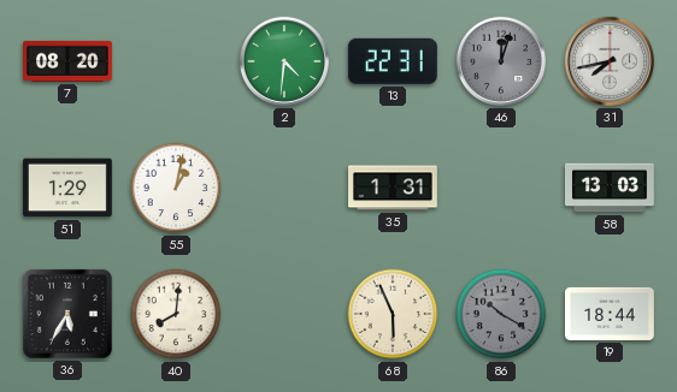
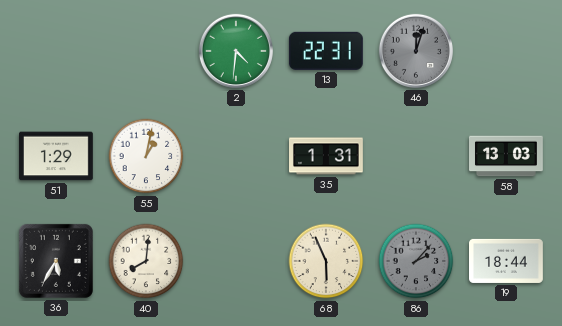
7: 08:20 -> none
31: 7:43 -> none
86: 10:20 -> 2:07
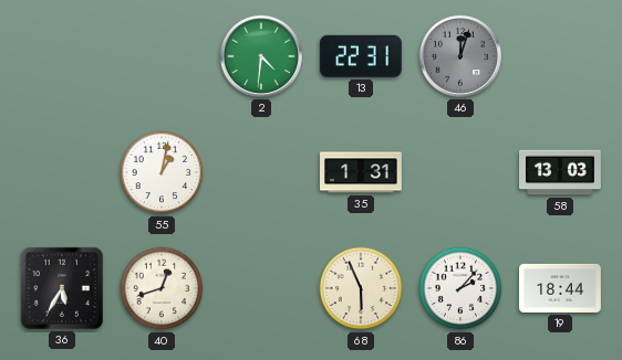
51: 1:29 -> none
40: 8:01 -> 12:42
86 dial: grey -> white
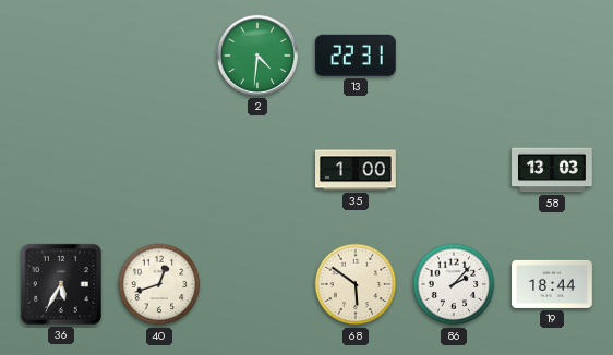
46: 12:03 -> none
55: 1:02 -> none
35: 1:31 -> 1:00
68: 5:56 -> 5:51
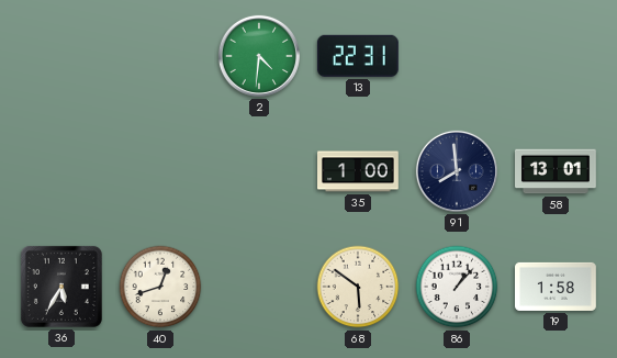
91: none -> 7:59
58: 13:03 -> 13:01
86: 2:07 -> 1:07
19: 18:44 -> 1:58
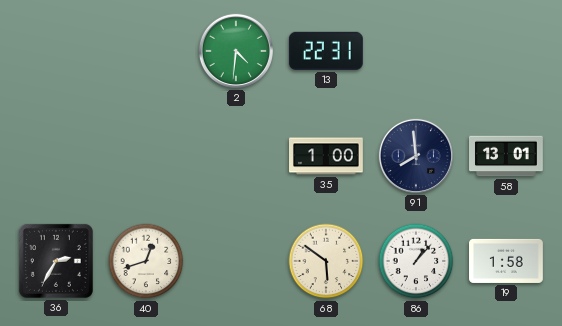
36: 5:35 -> 2:35
